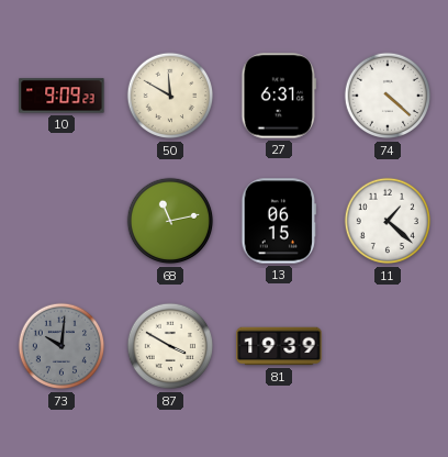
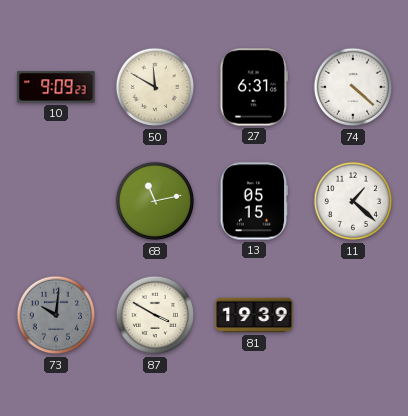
13: 06:15 -> 05:15
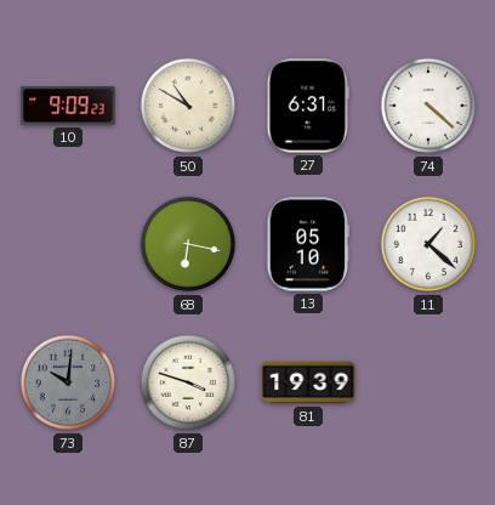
50: 11:50 -> 10:50
68: 11:13 -> 6:17
13: 05:15 -> 05:10
87: 3:50 -> 3:48
